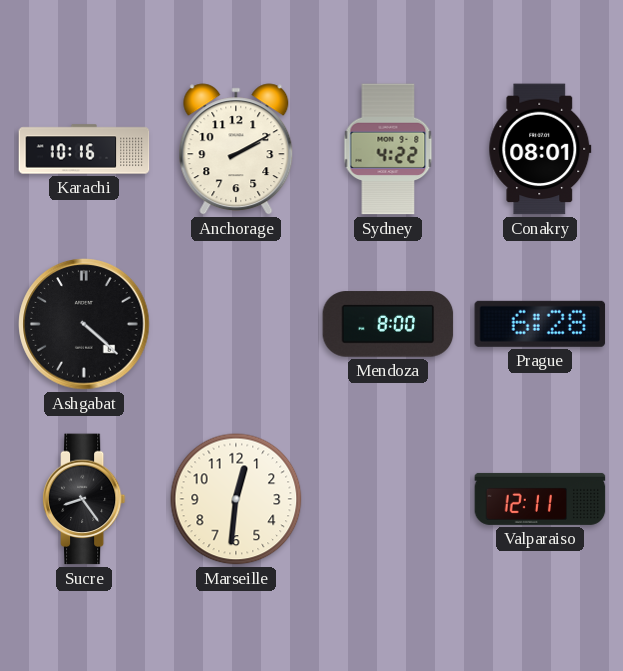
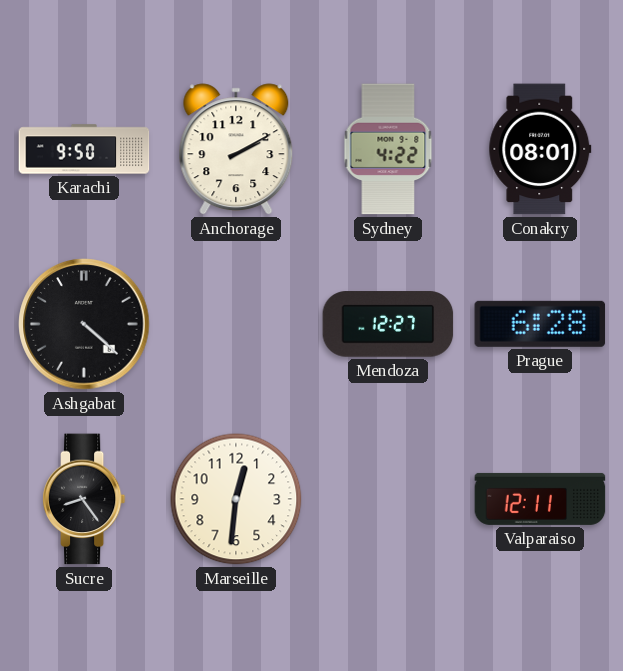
Karachi: 10:16 -> 9:50
Mendoza: 8:00 -> 12:27
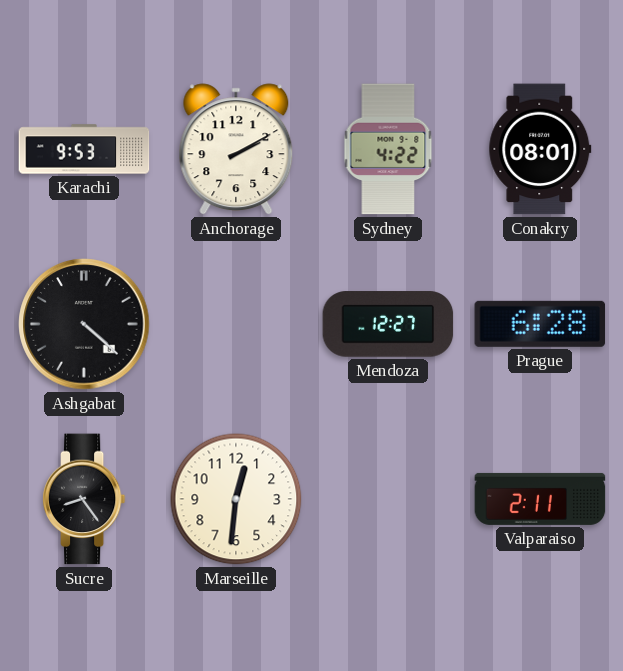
Karachi: 9:50 -> 9:53
Valparaiso: 12:11 -> 2:11
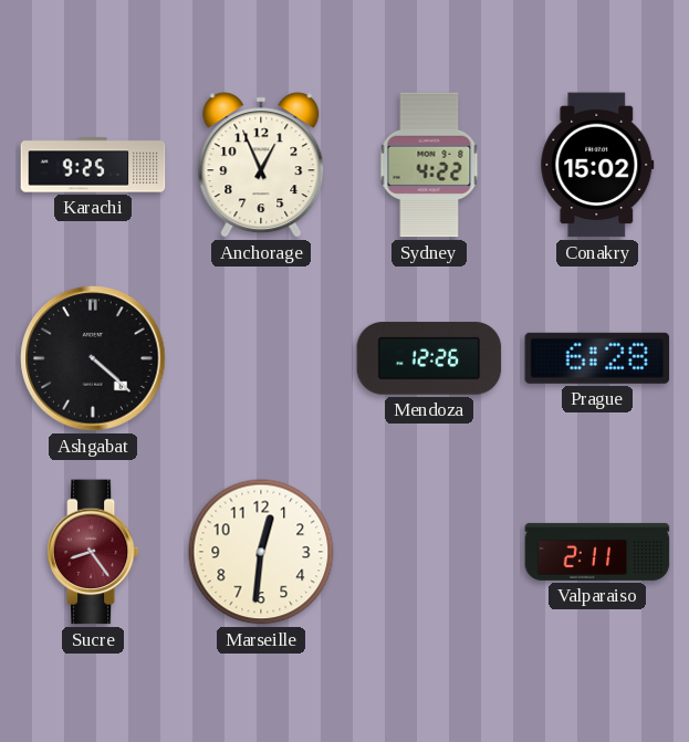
Karachi: 9:53 -> 9:25
Anchorage: 2:10 -> 12:56
Conakry: 08:01 -> 15:02
Mendoza: 12:27 -> 12:26
Sucre dial: black -> burgundy
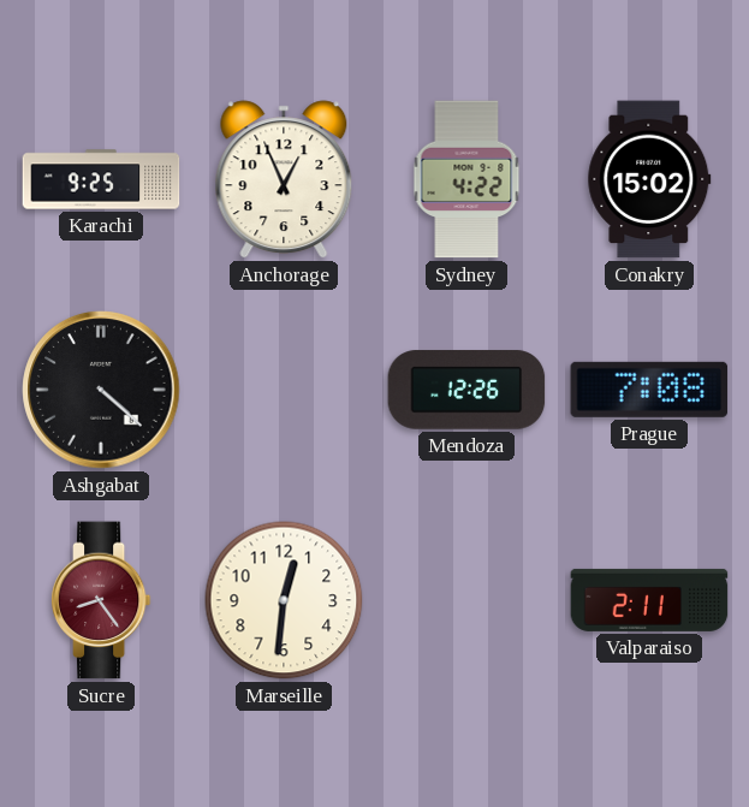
Prague: 6:28 -> 7:08
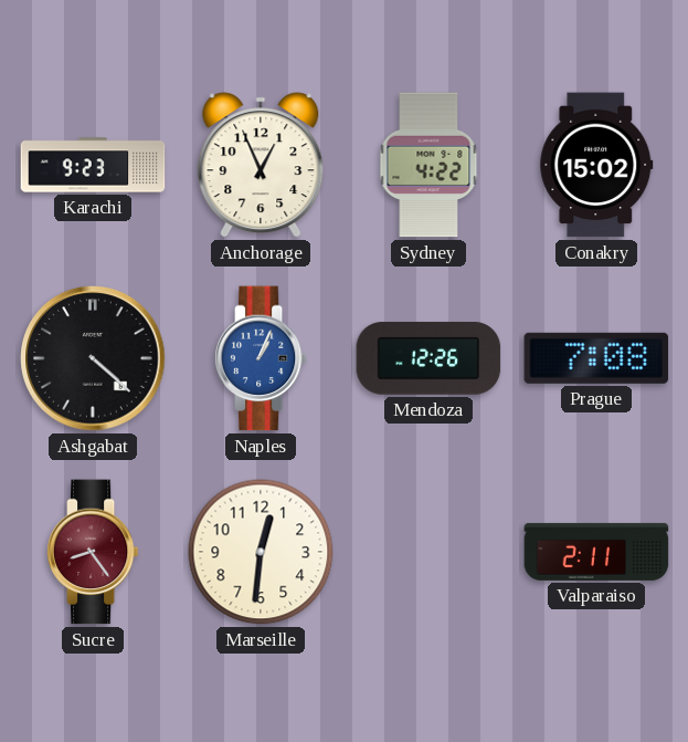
Karachi: 9:25 -> 9:23
Naples: none -> 1:04
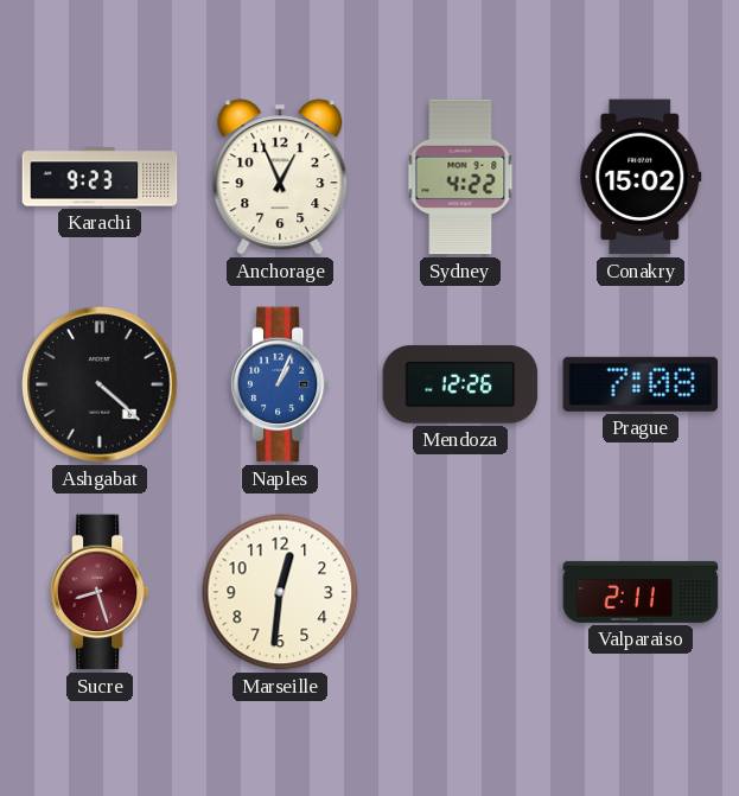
Sucre: 8:24 -> 8:27
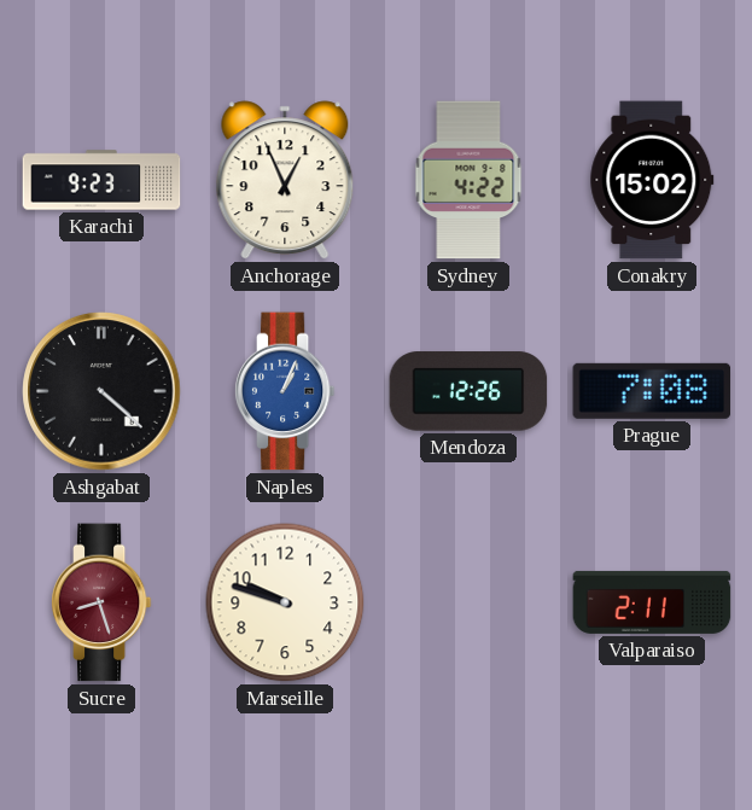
Marseille: 12:31 -> 9:48
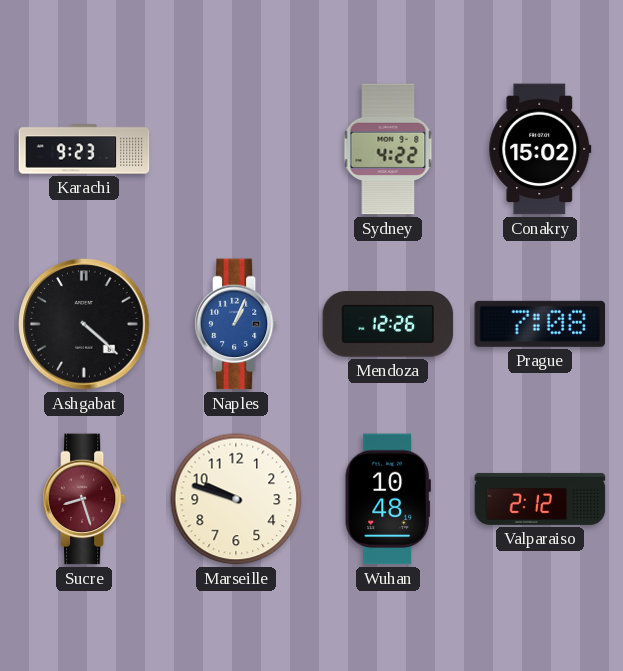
Anchorage: 12:56 -> none
Wuhan: none -> 10:48
Valparaiso: 2:11 -> 2:12
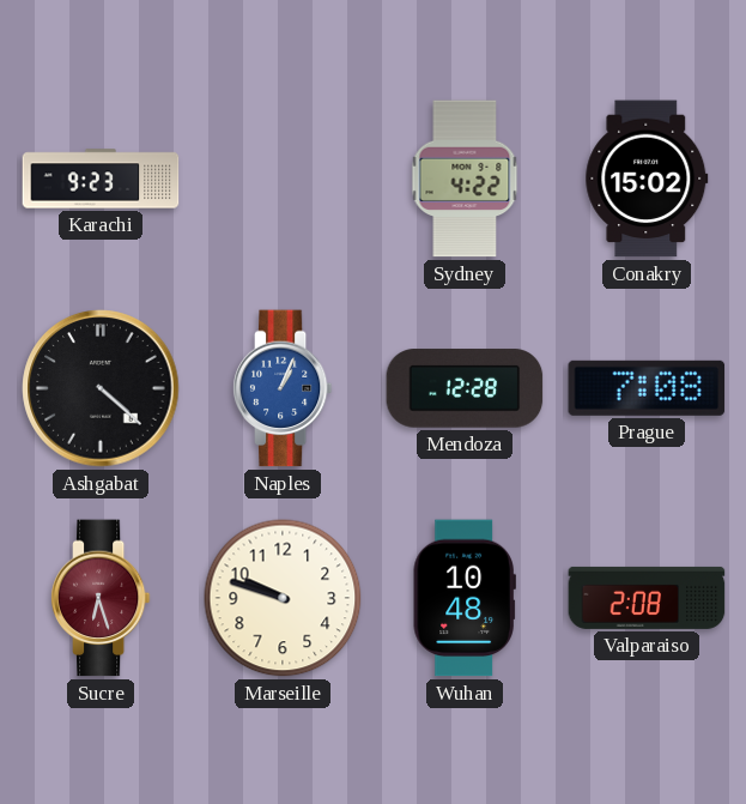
Mendoza: 12:26 -> 12:28
Sucre: 8:27 -> 6:27
Valparaiso: 2:12 -> 2:08
